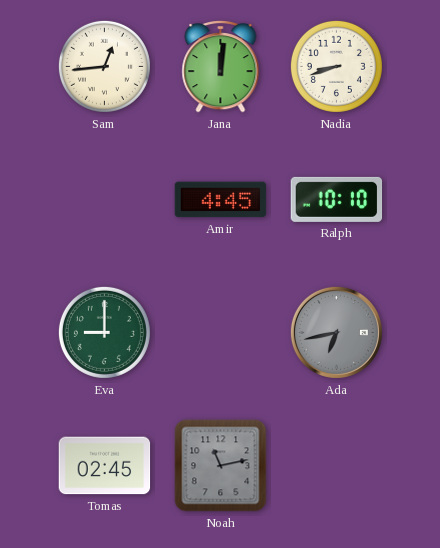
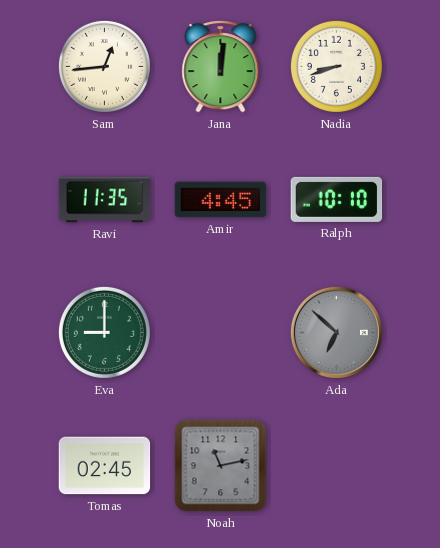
Ravi: none -> 11:35
Ada: 6:43 -> 6:52
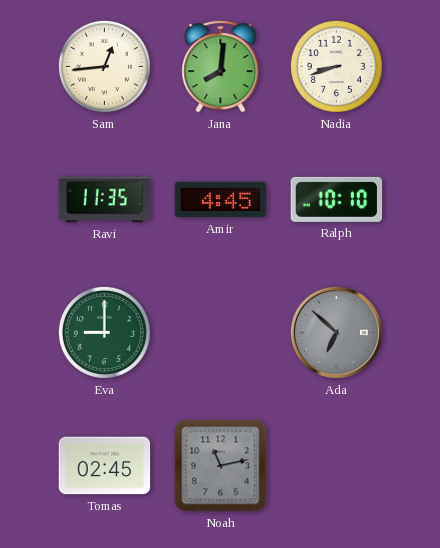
Jana: 12:01 -> 8:01
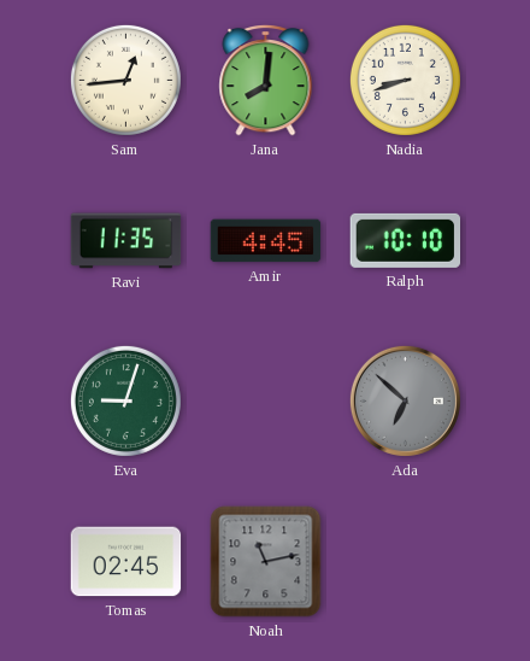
Eva: 9:00 -> 9:03
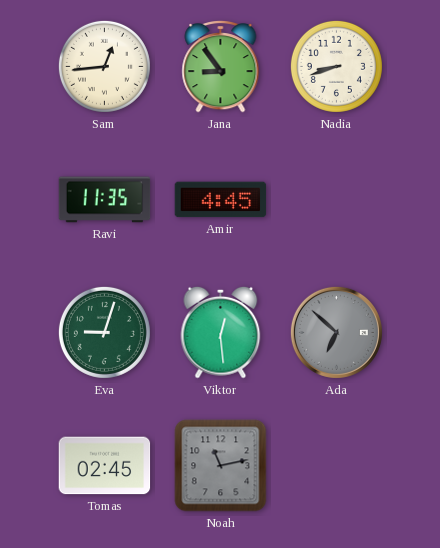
Jana: 8:01 -> 8:54
Ralph: 10:10 -> none
Viktor: none -> 12:29
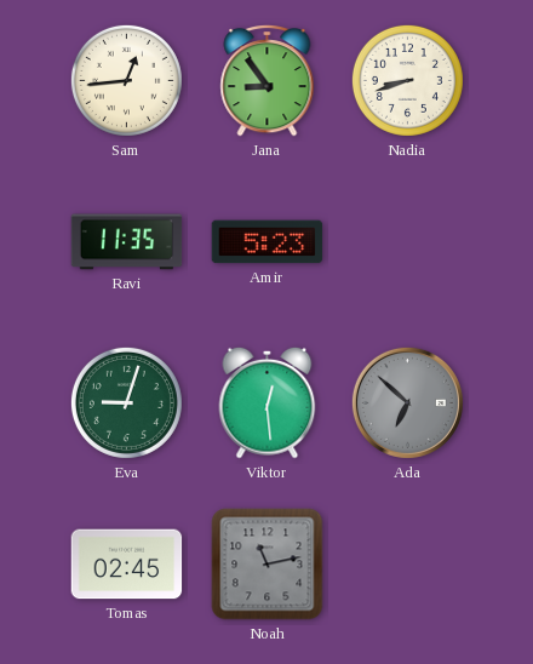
Amir: 4:45 -> 5:23
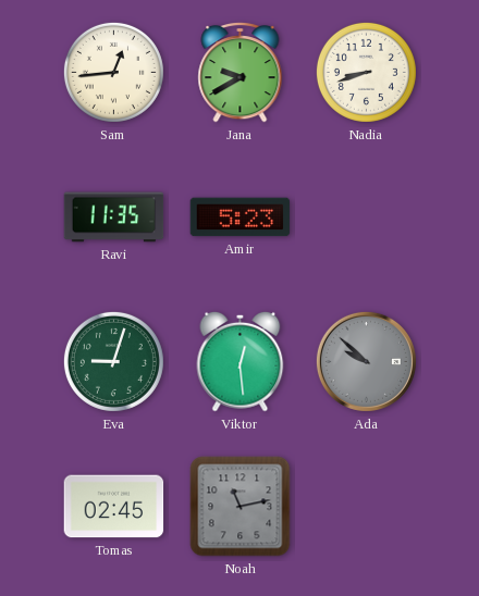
Jana: 8:54 -> 9:40
Ada: 6:52 -> 9:52
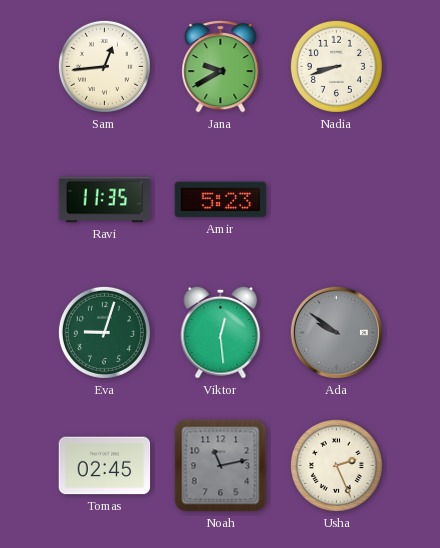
Ada: 9:52 -> 9:51
Usha: none -> 2:26
